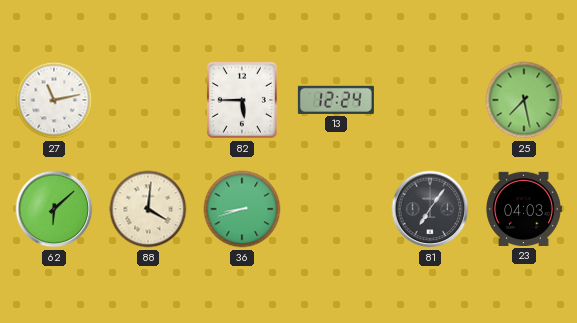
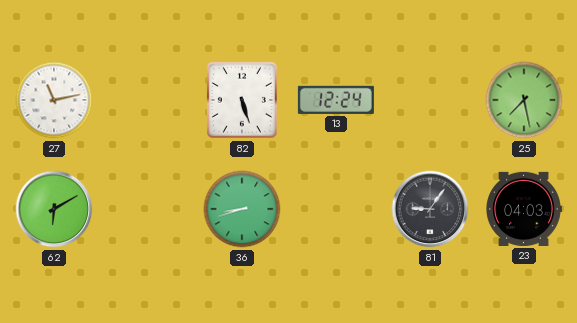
82: 5:45 -> 5:27
62: 6:08 -> 6:10
88: 4:01 -> none
81: 7:06 -> 9:06
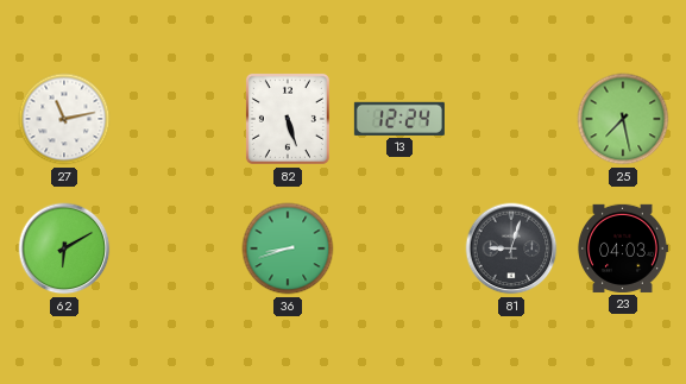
81: 9:06 -> 9:03
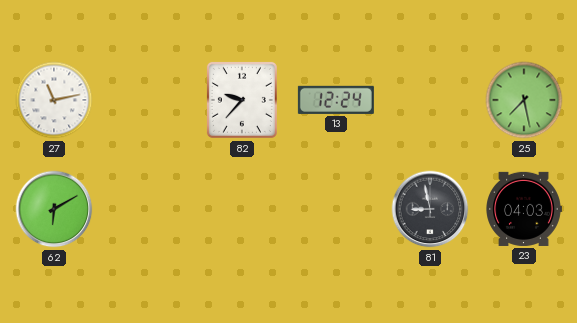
82: 5:27 -> 9:37
36: 8:42 -> none
81: 9:03 -> 8:58
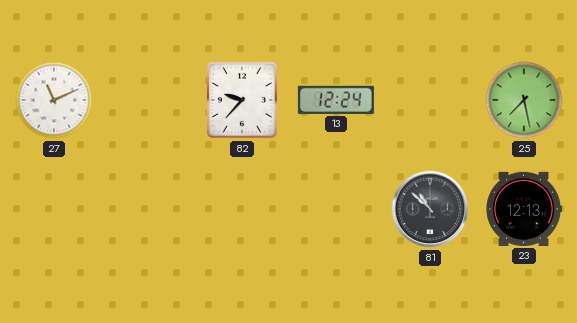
27: 11:13 -> 11:11
62: 6:10 -> none
81: 8:58 -> 10:52
23: 04:03 -> 12:13
